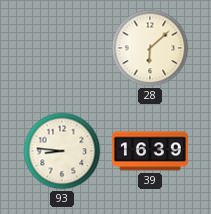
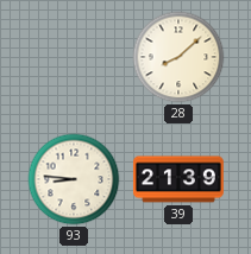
28: 6:08 -> 8:08
39: 16:39 -> 21:39
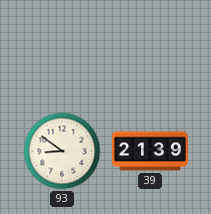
28: 8:08 -> none
93: 8:46 -> 8:51
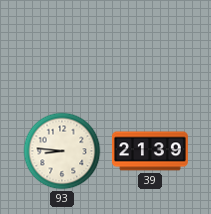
93: 8:51 -> 8:46
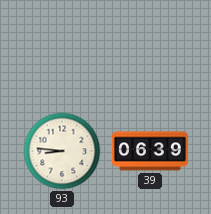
39: 21:39 -> 06:39
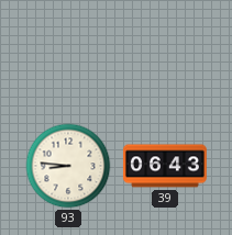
39: 06:39 -> 06:43
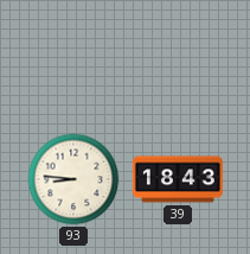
39: 06:43 -> 18:43
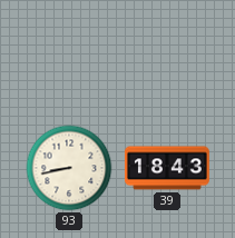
93: 8:46 -> 8:43
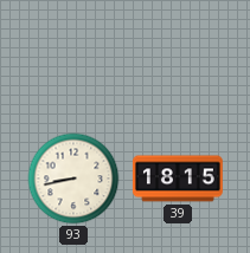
39: 18:43 -> 18:15
